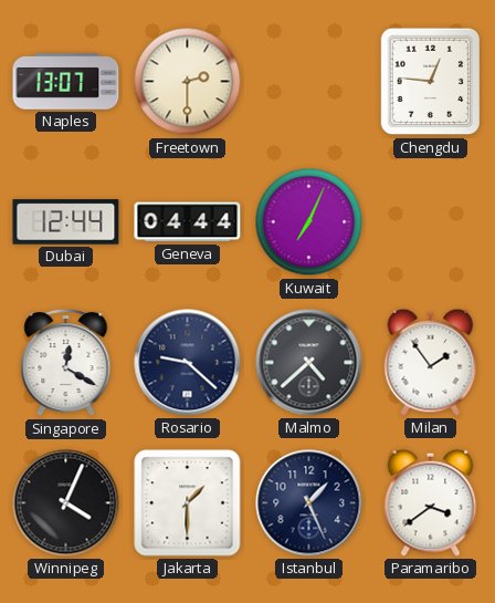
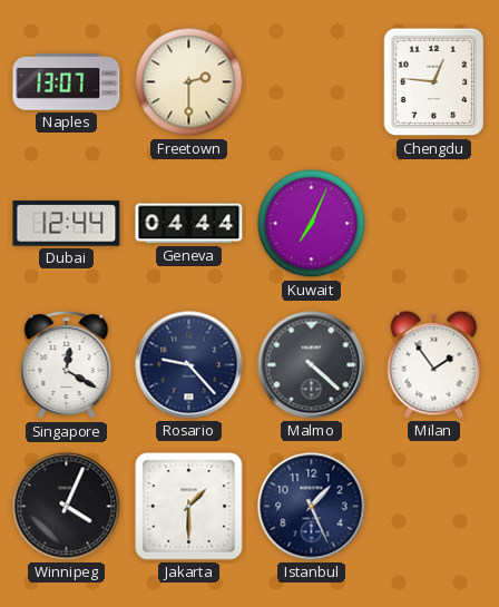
Rosario: 9:22 -> 9:23
Malmo: 4:38 -> 4:22
Paramaribo: 3:39 -> none
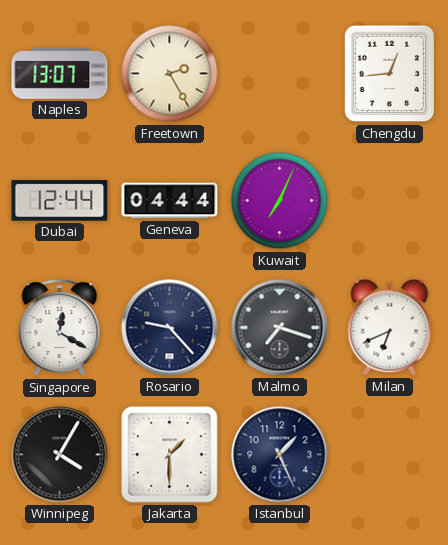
Freetown: 2:30 -> 2:25
Chengdu: 12:46 -> 12:44
Malmo: 4:22 -> 7:18
Milan: 1:54 -> 6:41
Winnipeg: 4:04 -> 4:05
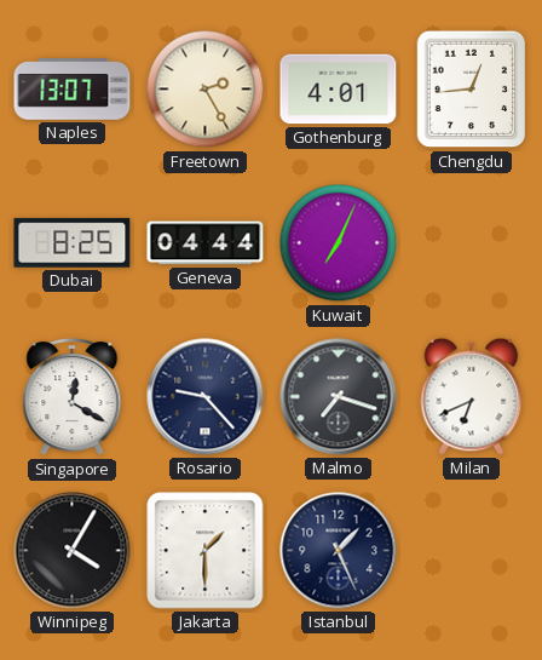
Gothenburg: none -> 4:01
Dubai: 12:44 -> 8:25
